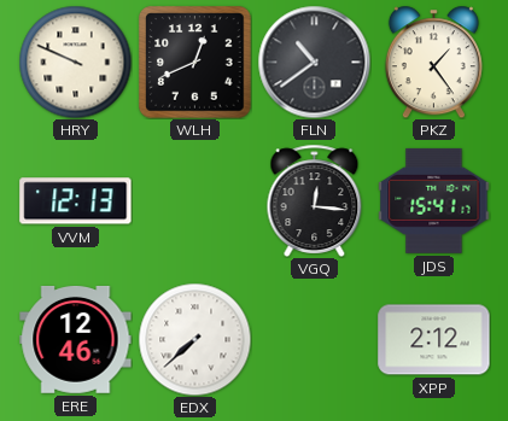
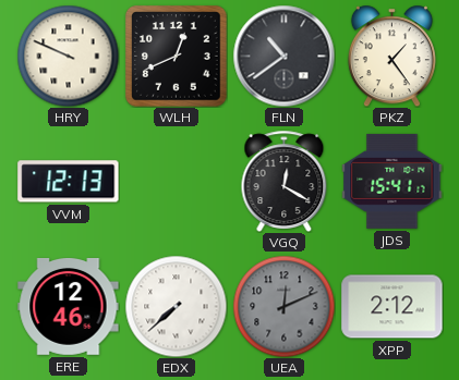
VGQ: 12:16 -> 12:20
UEA: none -> 12:11
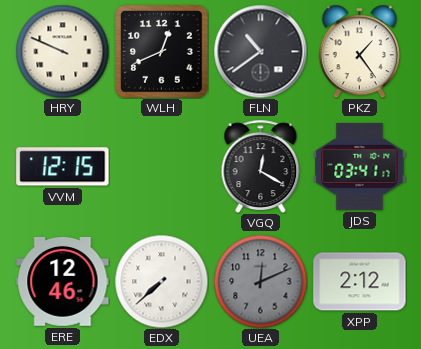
VVM: 12:13 -> 12:15
JDS: 15:41 -> 03:41
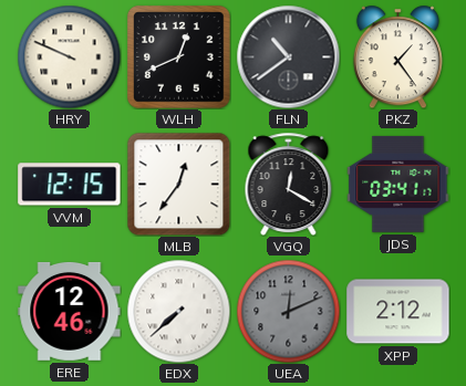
MLB: none -> 12:36
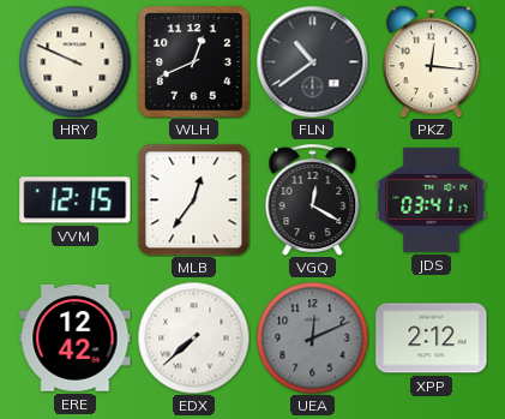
PKZ: 1:24 -> 12:16
ERE: 12:46 -> 12:42
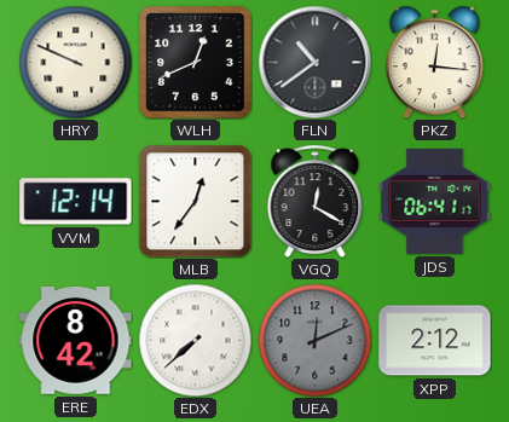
VVM: 12:15 -> 12:14
JDS: 03:41 -> 06:41
ERE: 12:42 -> 8:42
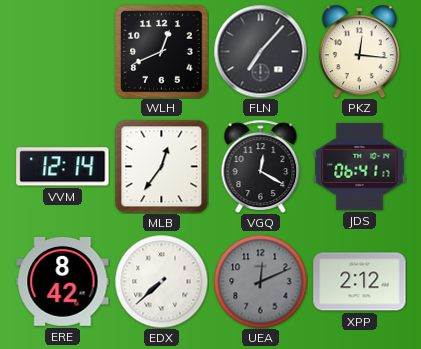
HRY: 9:49 -> none
FLN: 10:39 -> 7:07
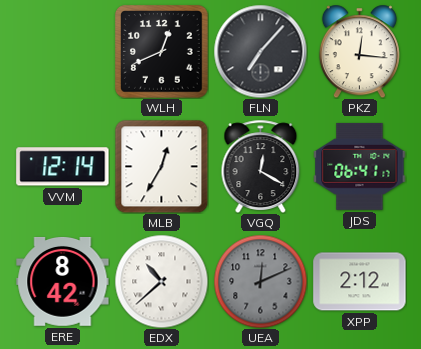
MLB: 12:36 -> 12:35
EDX: 7:38 -> 10:38
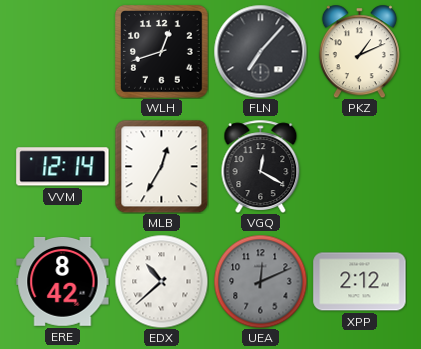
WLH: 12:41 -> 12:42
PKZ: 12:16 -> 1:11
JDS: 06:41 -> none
